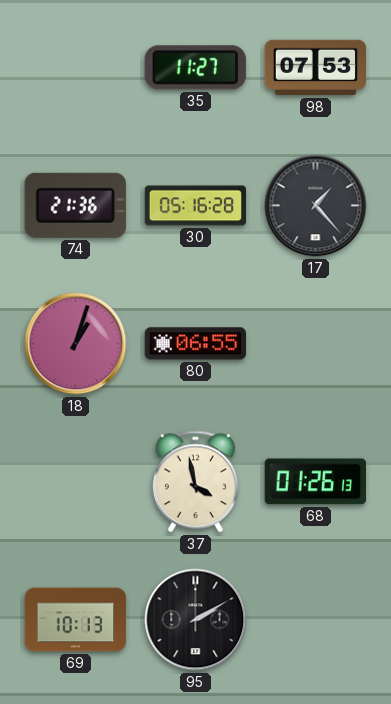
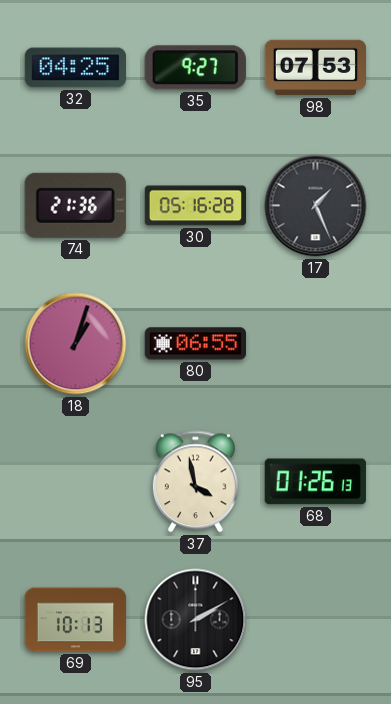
32: none -> 04:25
35: 11:27 -> 9:27
17: 1:23 -> 1:26
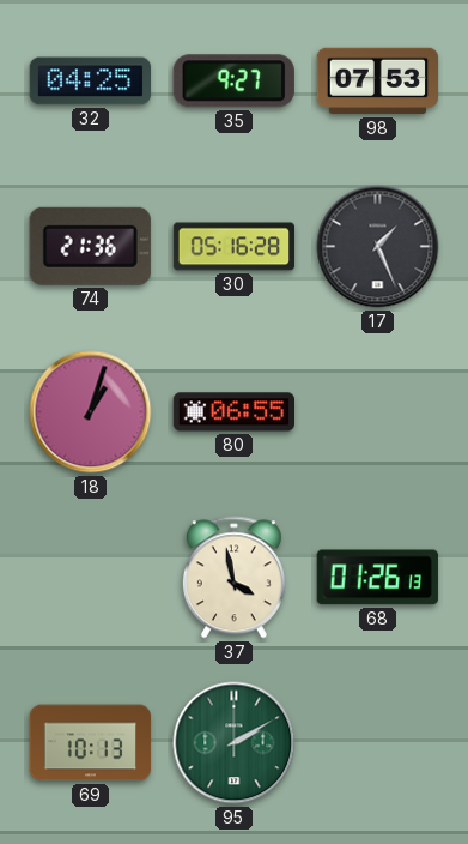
95 dial: black -> green
